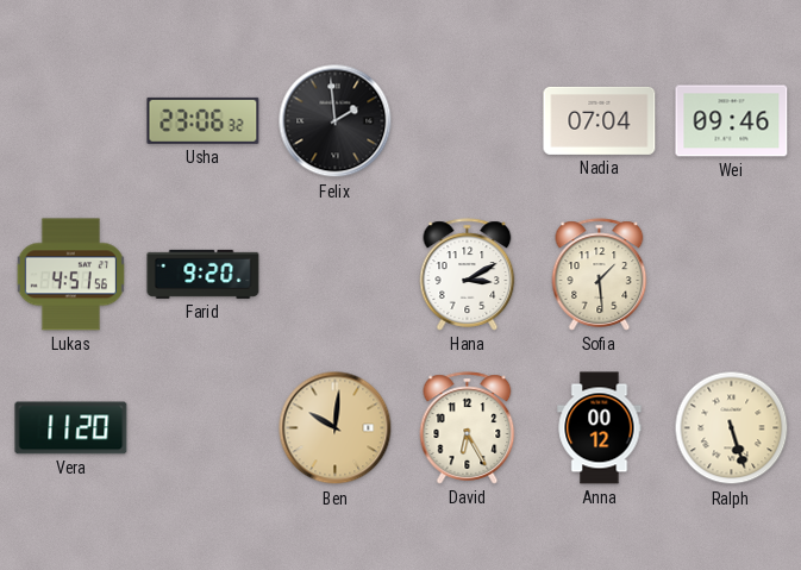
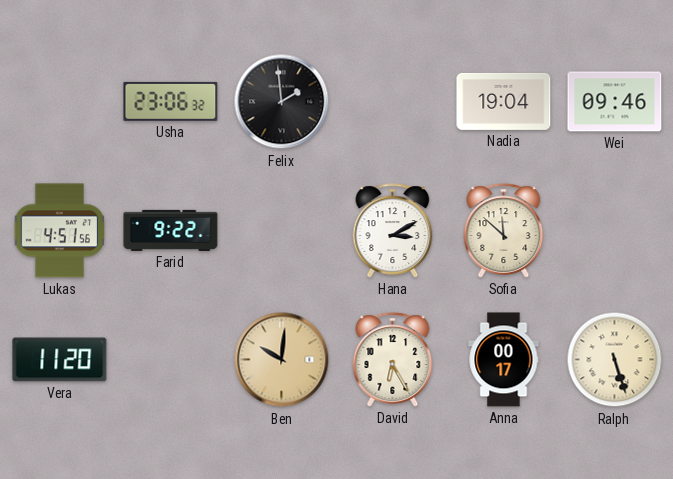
Nadia: 07:04 -> 19:04
Farid: 9:20 -> 9:22
Sofia: 1:29 -> 11:52
Anna: 00:12 -> 00:17
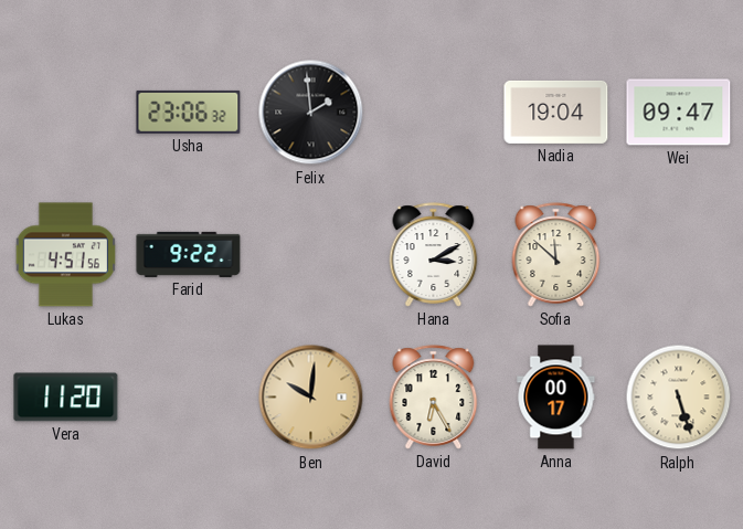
Wei: 09:46 -> 09:47
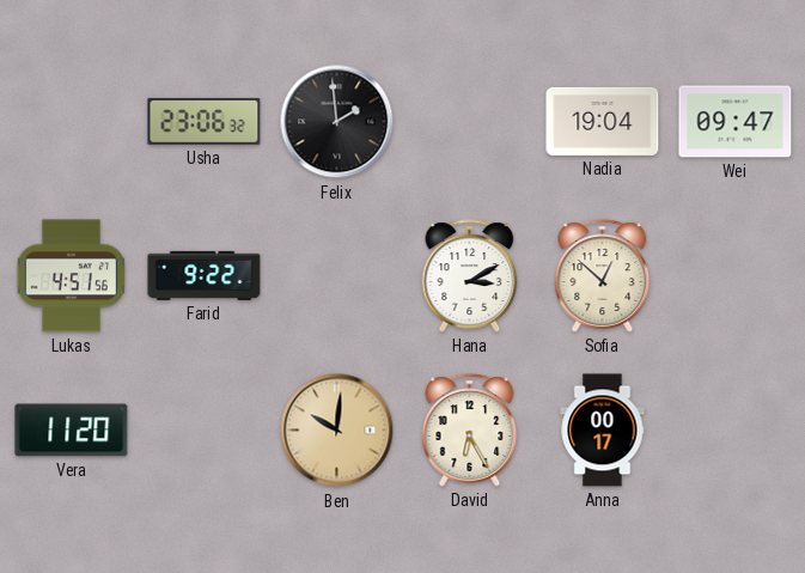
Sofia: 11:52 -> 12:52
Ralph: 5:27 -> none
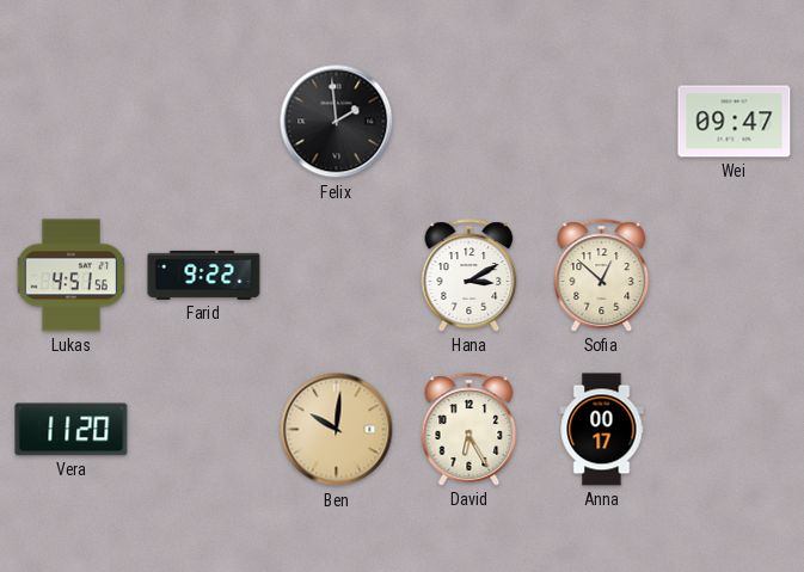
Usha: 23:06 -> none
Nadia: 19:04 -> none
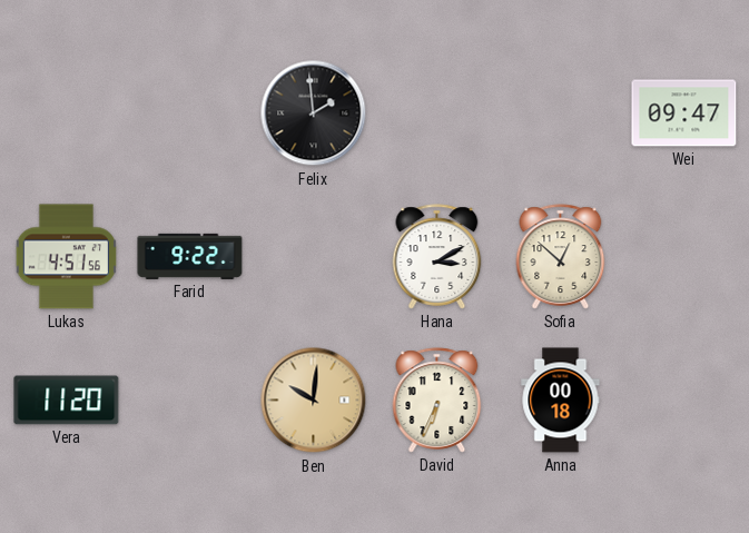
David: 6:25 -> 6:34
Anna: 00:17 -> 00:18
